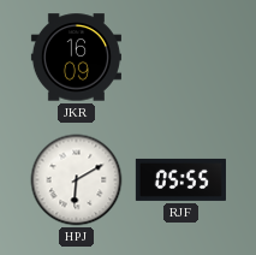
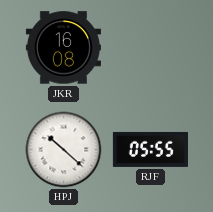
JKR: 16:09 -> 16:08
HPJ: 6:10 -> 10:22
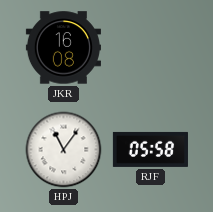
HPJ: 10:22 -> 11:06
RJF: 05:55 -> 05:58
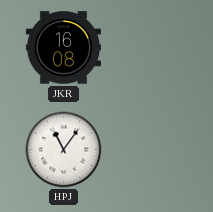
RJF: 05:58 -> none
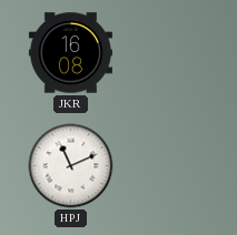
HPJ: 11:06 -> 11:11
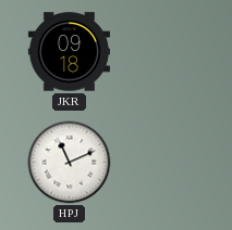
JKR: 16:08 -> 09:18
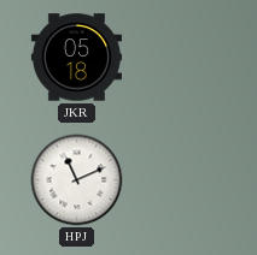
JKR: 09:18 -> 05:18
